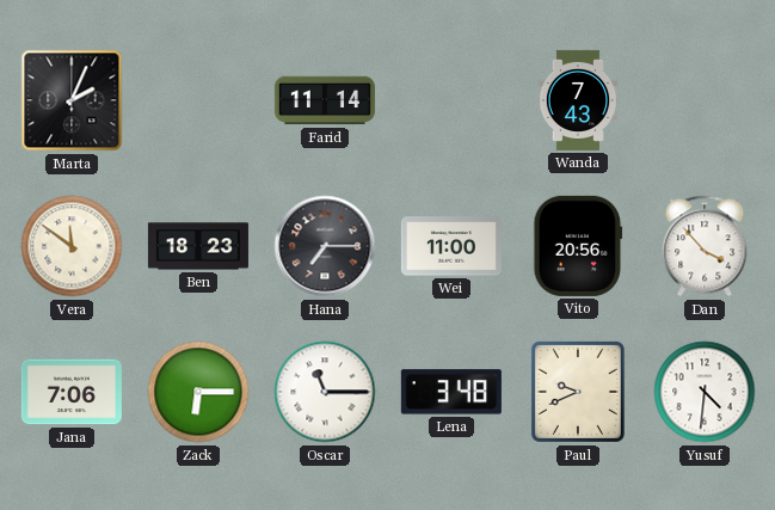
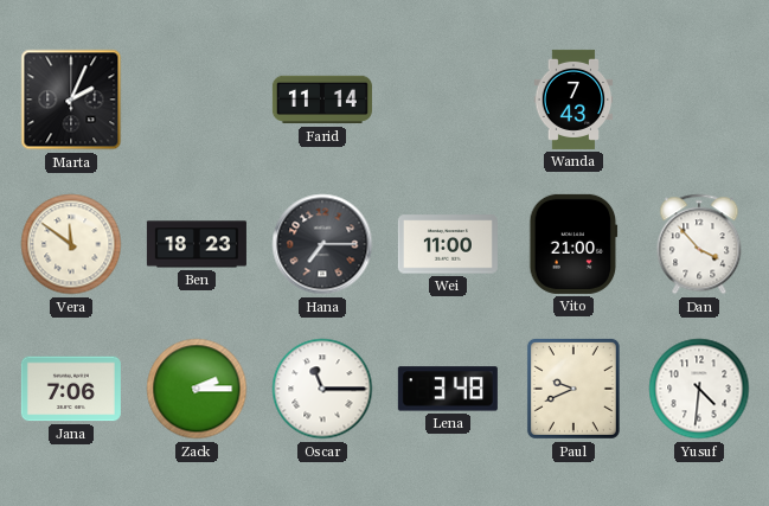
Vito: 20:56 -> 21:00
Zack: 6:15 -> 2:15
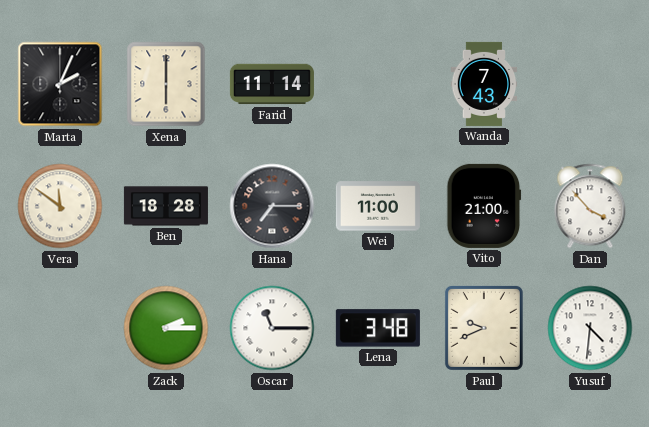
Xena: none -> 6:00
Ben: 18:23 -> 18:28
Jana: 7:06 -> none
